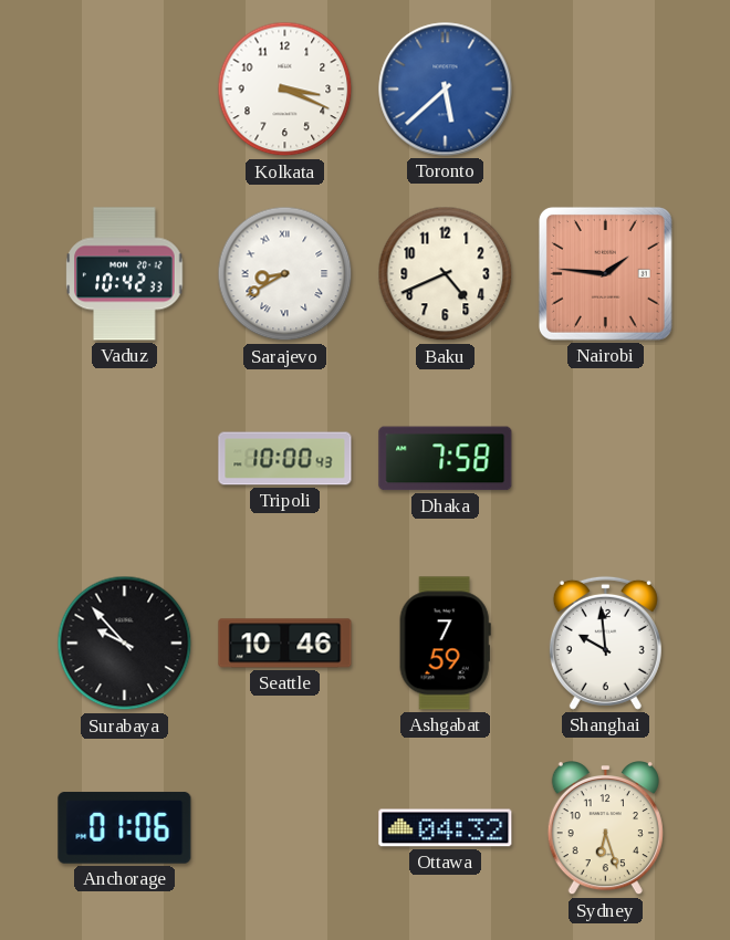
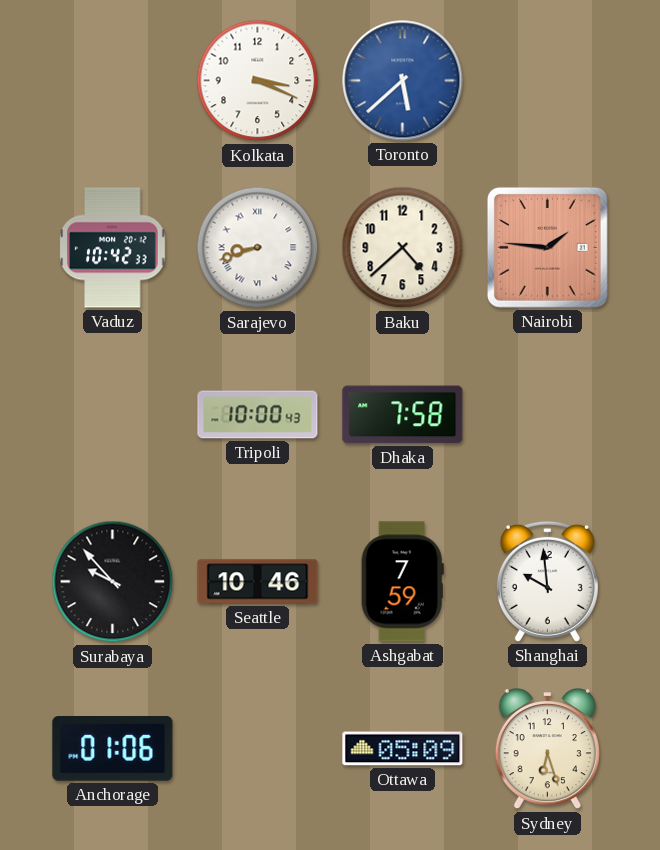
Sarajevo: 8:40 -> 8:42
Baku: 4:41 -> 4:38
Ottawa: 04:32 -> 05:09
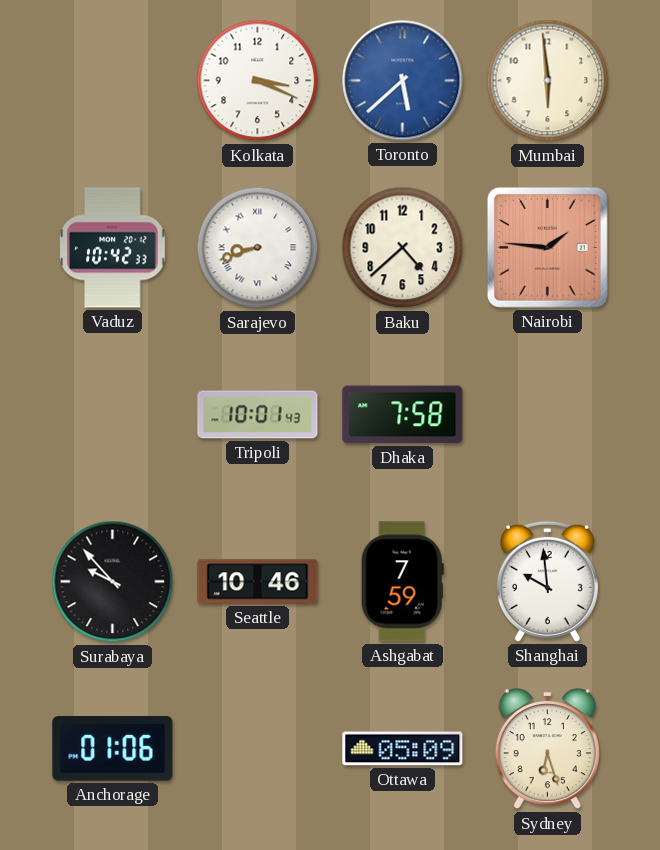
Mumbai: none -> 5:59
Tripoli: 10:00 -> 10:01
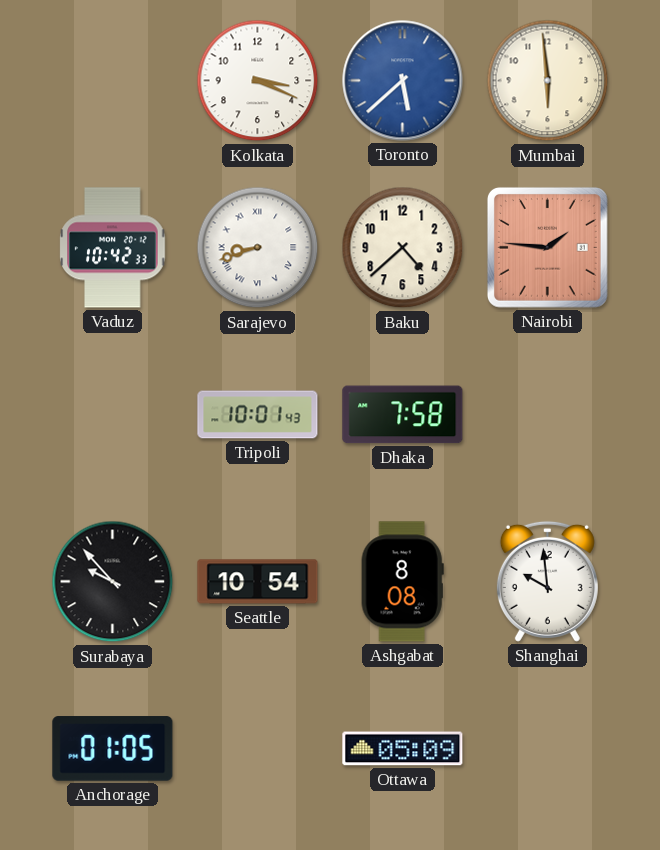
Seattle: 10:46 -> 10:54
Ashgabat: 7:59 -> 8:08
Anchorage: 01:06 -> 01:05
Sydney: 6:27 -> none
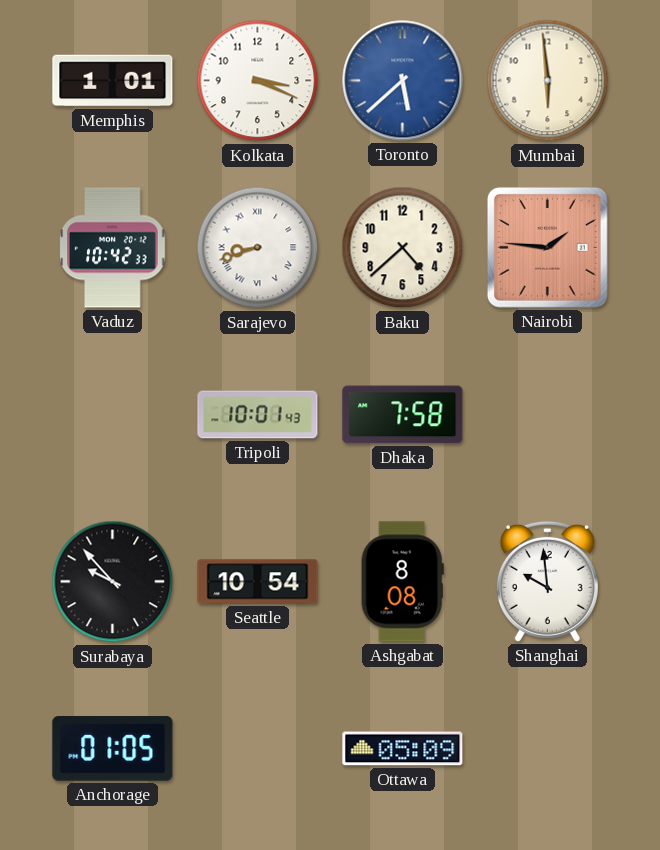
Memphis: none -> 1:01
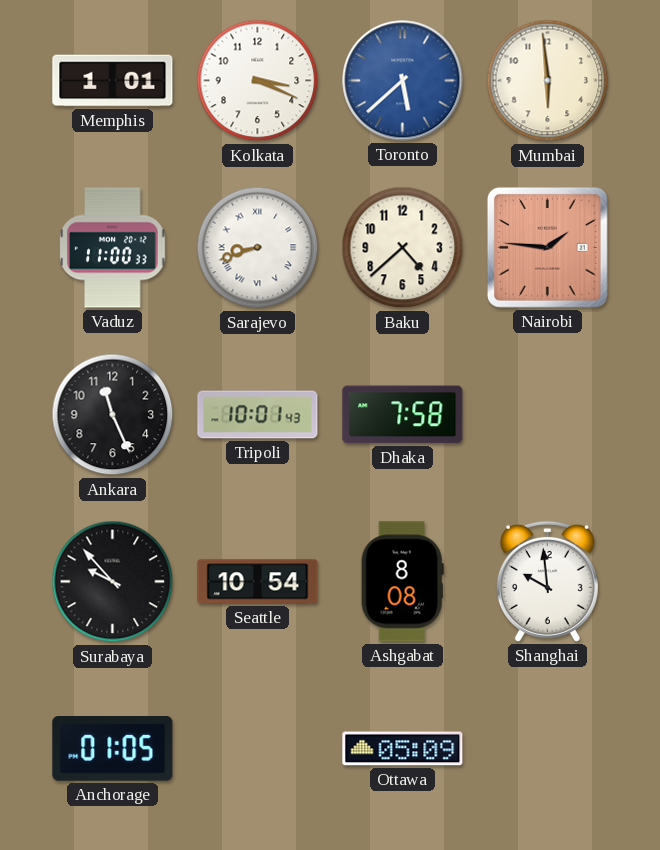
Vaduz: 10:42 -> 11:00
Ankara: none -> 11:26
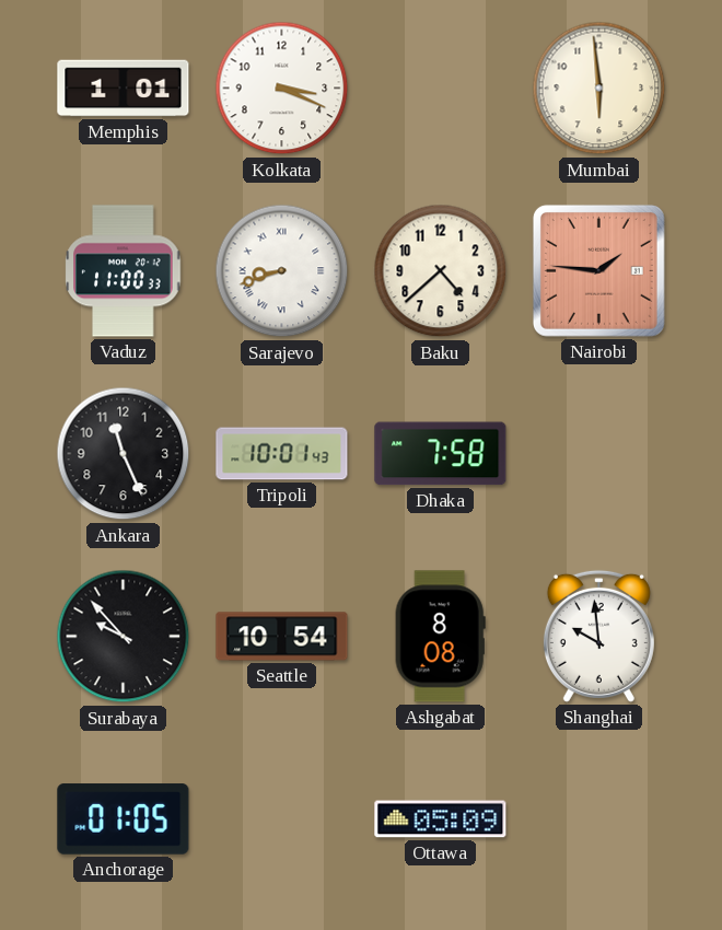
Toronto: 5:38 -> none
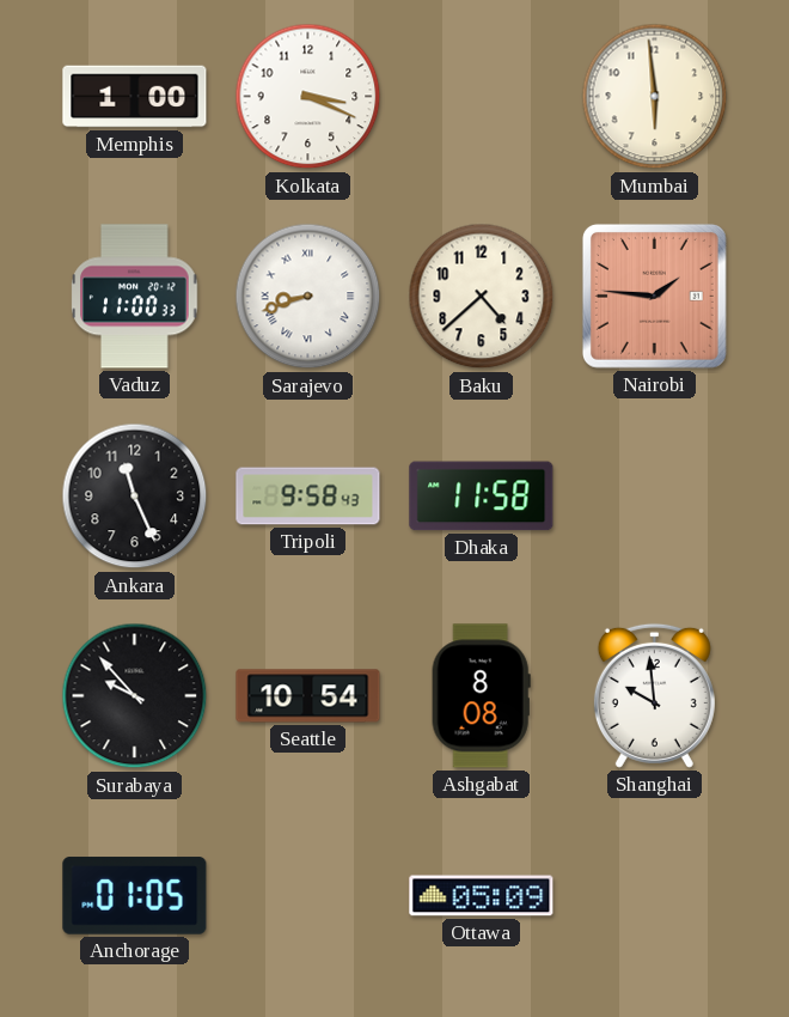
Memphis: 1:01 -> 1:00
Tripoli: 10:01 -> 9:58
Dhaka: 7:58 -> 11:58
